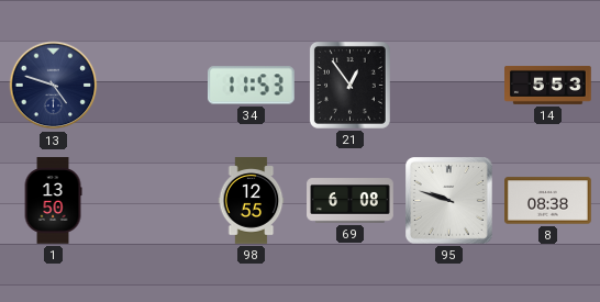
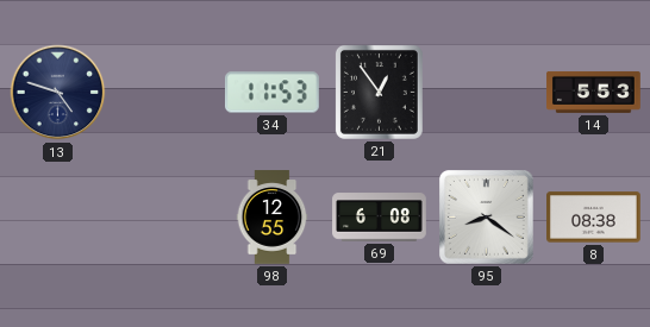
1: 13:50 -> none
95: 9:48 -> 8:21
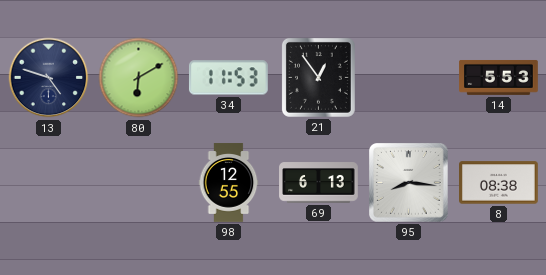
80: none -> 6:10
69: 6:08 -> 6:13
95: 8:21 -> 8:16
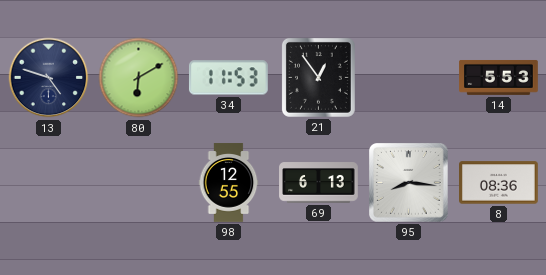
8: 08:38 -> 08:36
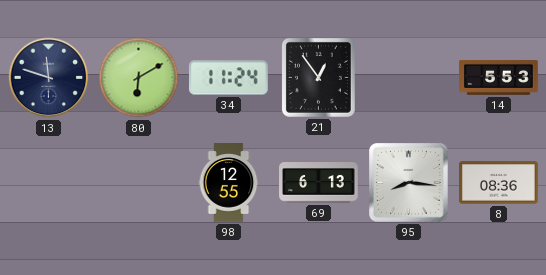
13: 4:48 -> 11:48
34: 11:53 -> 11:24
